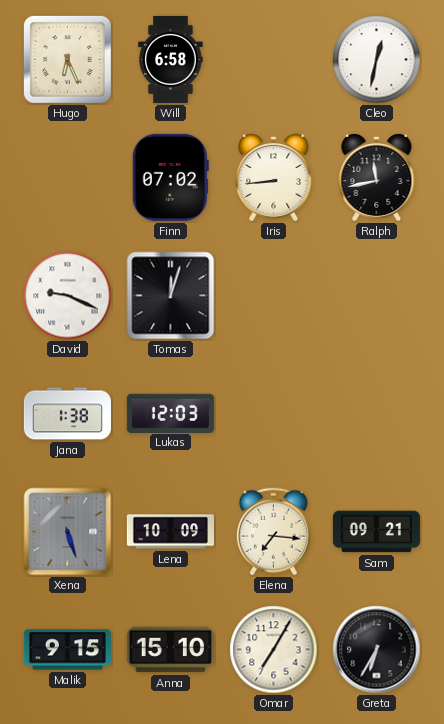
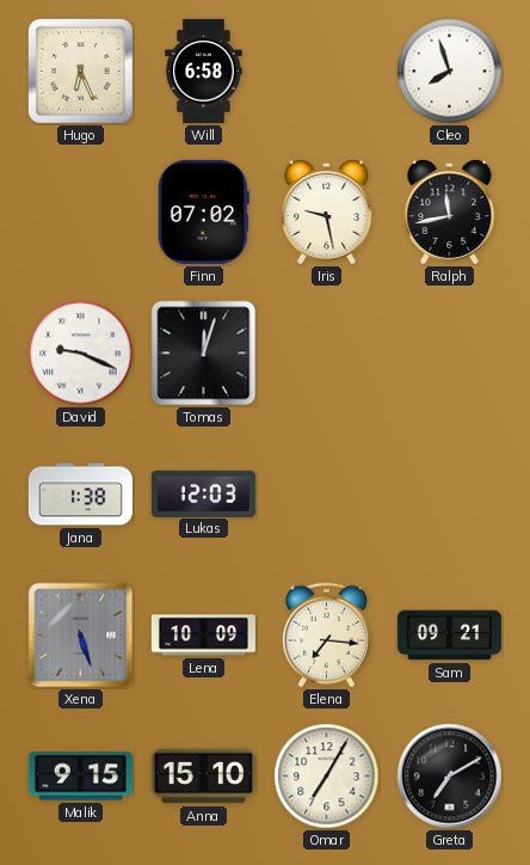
Cleo: 12:32 -> 7:57
Iris: 8:44 -> 9:28
Greta: 6:35 -> 7:10
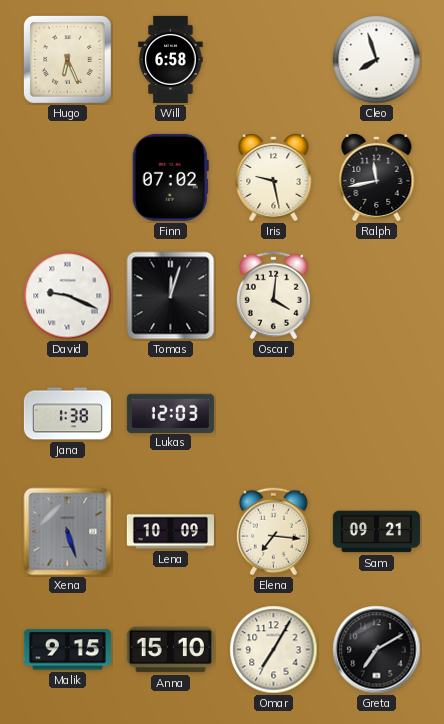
Oscar: none -> 4:01
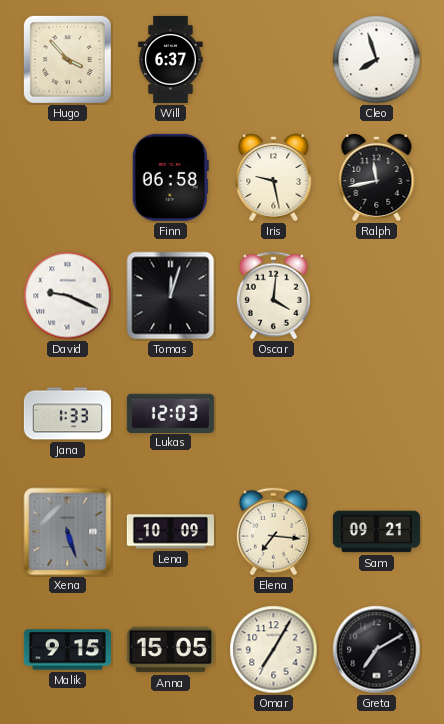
Hugo: 6:26 -> 3:53
Will: 6:58 -> 6:37
Finn: 07:02 -> 06:58
Jana: 1:38 -> 1:33
Anna: 15:10 -> 15:05
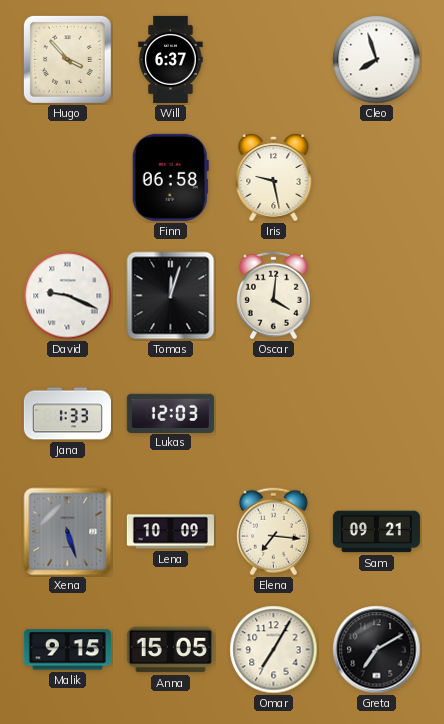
Ralph: 11:43 -> none
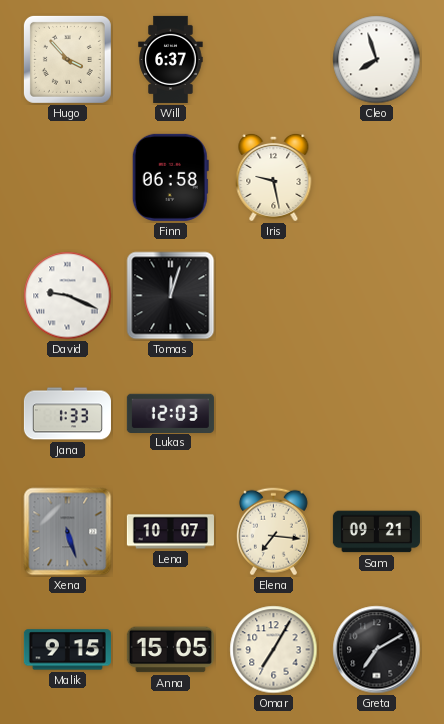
Oscar: 4:01 -> none
Lena: 10:09 -> 10:07
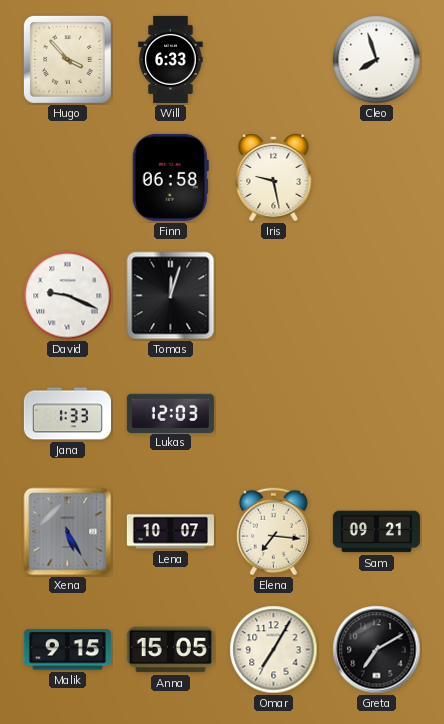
Will: 6:37 -> 6:33
Xena: 5:27 -> 5:25
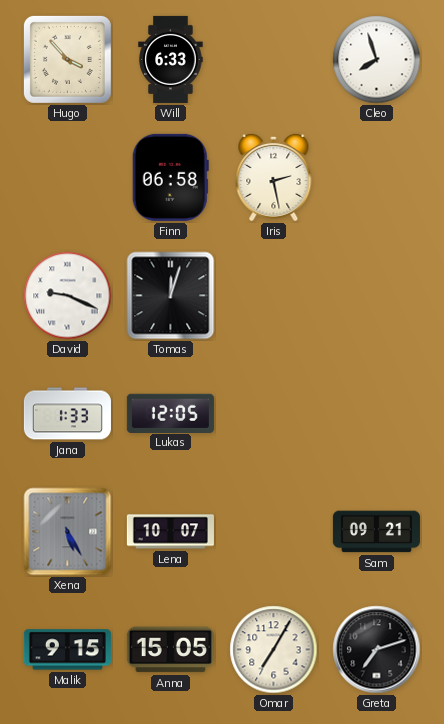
Iris: 9:28 -> 2:28
Lukas: 12:03 -> 12:05
Elena: 7:16 -> none
Greta: 7:10 -> 7:12
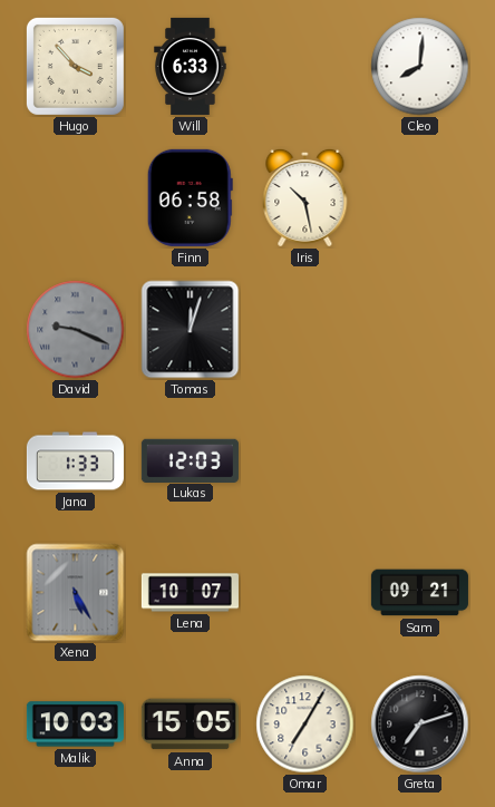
Cleo: 7:57 -> 8:01
Iris: 2:28 -> 10:28
David dial: white -> grey
Lukas: 12:05 -> 12:03
Malik: 9:15 -> 10:03
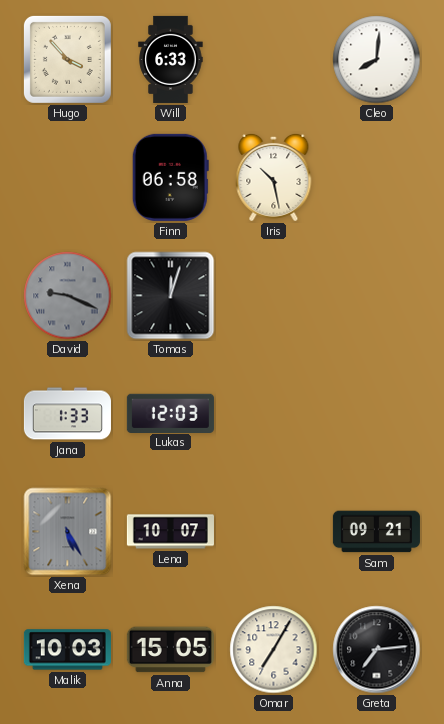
Greta: 7:12 -> 7:14
